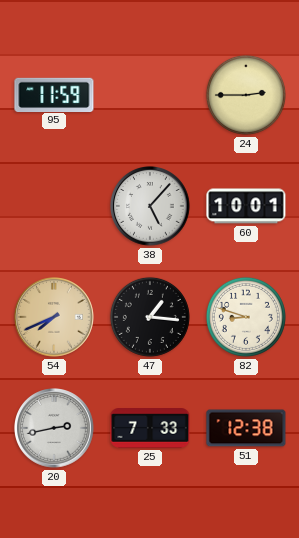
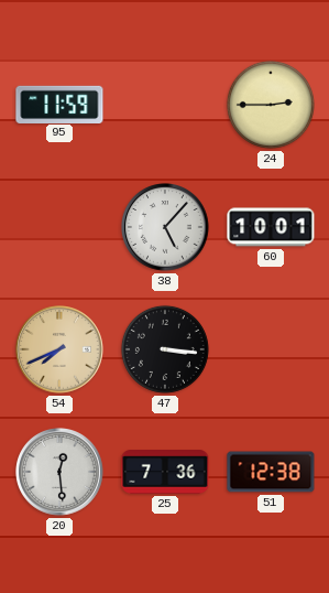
47: 1:16 -> 3:16
82: 8:48 -> none
20: 2:43 -> 12:29
25: 7:33 -> 7:36
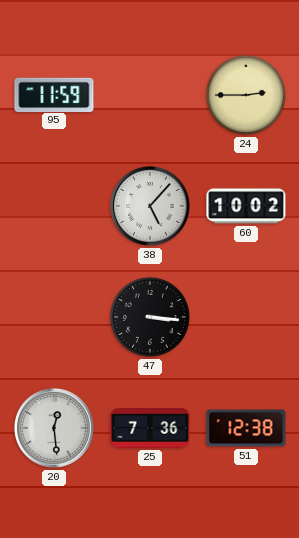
60: 10:01 -> 10:02
54: 7:41 -> none
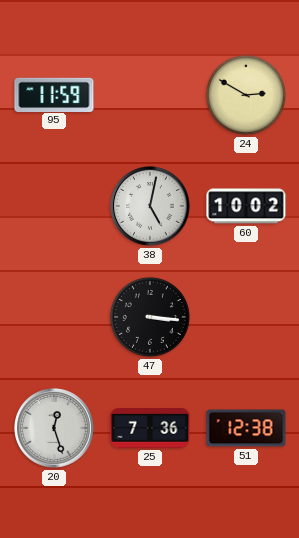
24: 2:45 -> 2:50
38: 5:07 -> 5:02
20: 12:29 -> 12:27
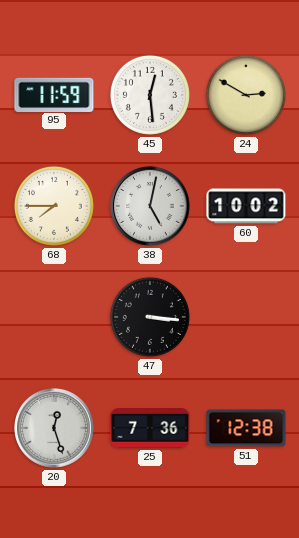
45: none -> 12:29
68: none -> 7:45
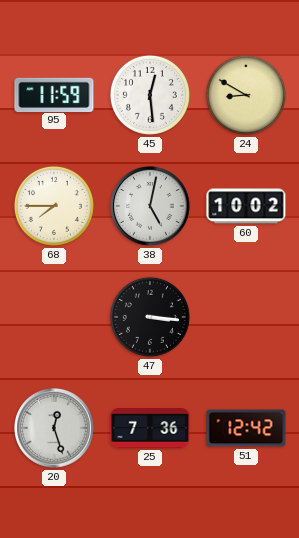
24: 2:50 -> 8:50
51: 12:38 -> 12:42
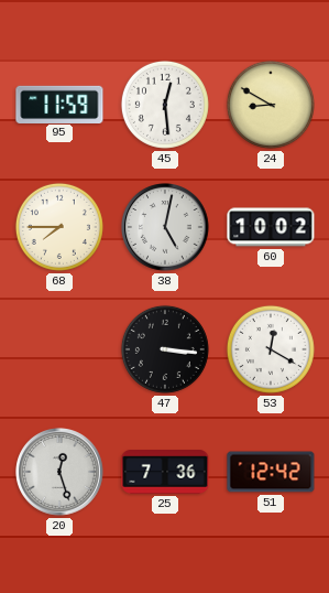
53: none -> 12:20
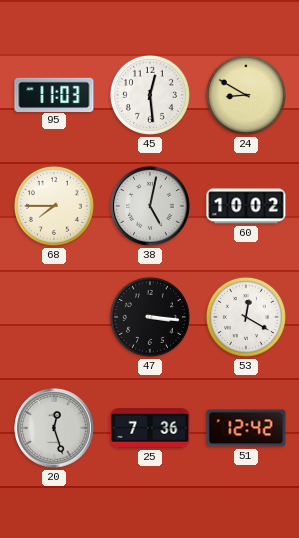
95: 11:59 -> 11:03
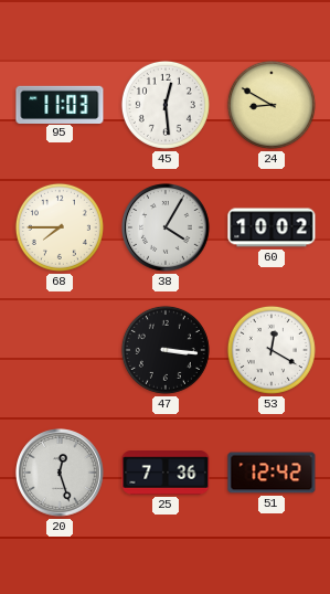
38: 5:02 -> 4:05
